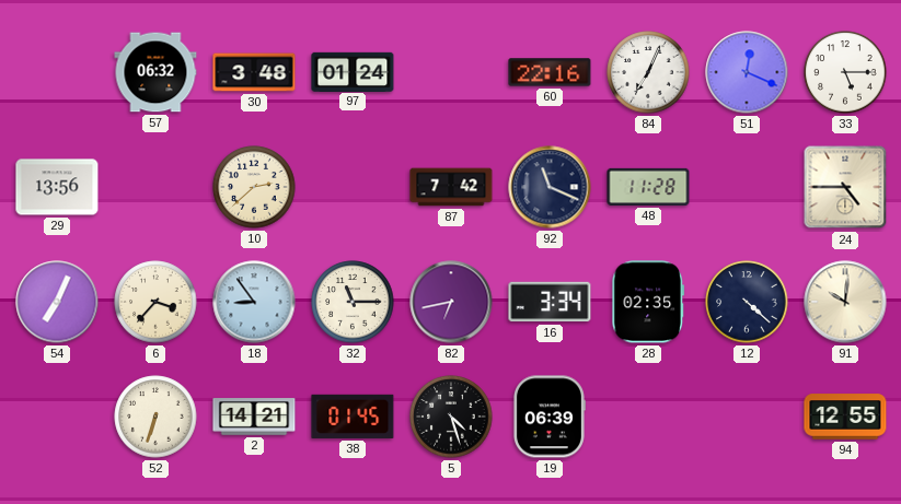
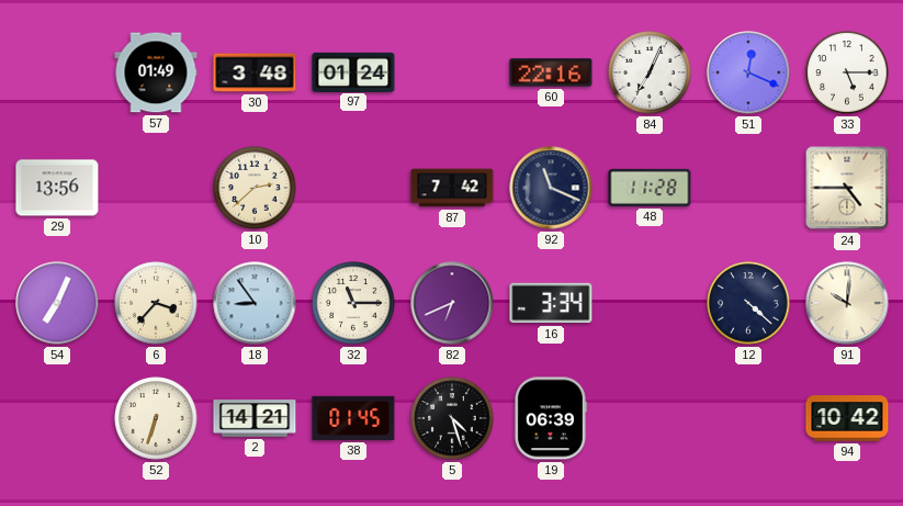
57: 06:32 -> 01:49
82: 6:43 -> 6:41
28: 02:35 -> none
94: 12:55 -> 10:42
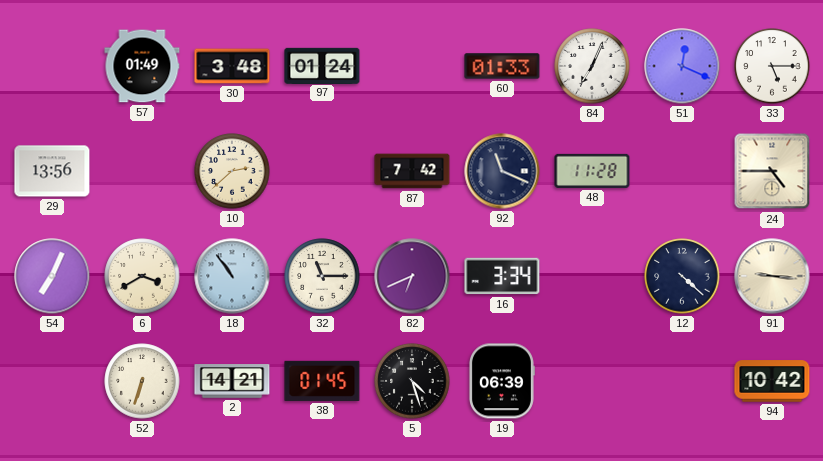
60: 22:16 -> 01:33
6: 3:37 -> 3:40
18: 8:54 -> 10:54
91: 10:01 -> 9:16
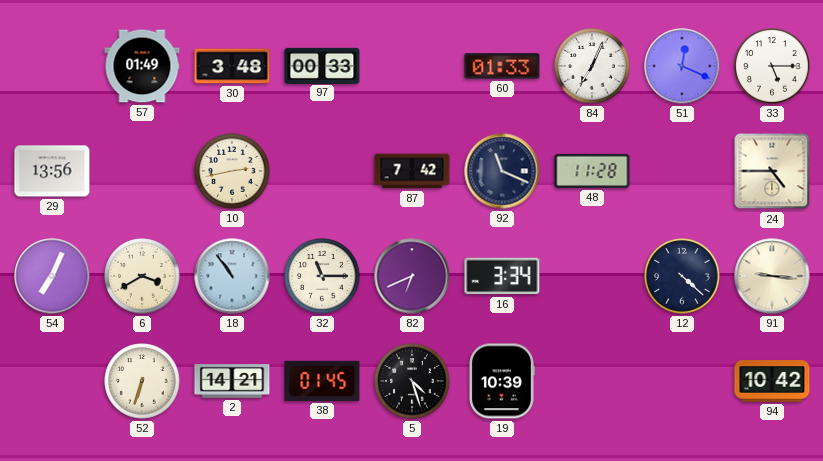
97: 01:24 -> 00:33
10: 2:38 -> 2:43
19: 06:39 -> 10:39
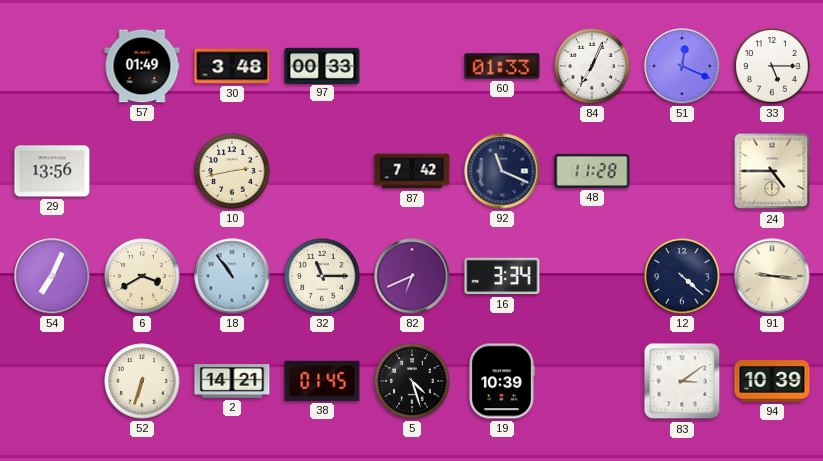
83: none -> 3:09
94: 10:42 -> 10:39
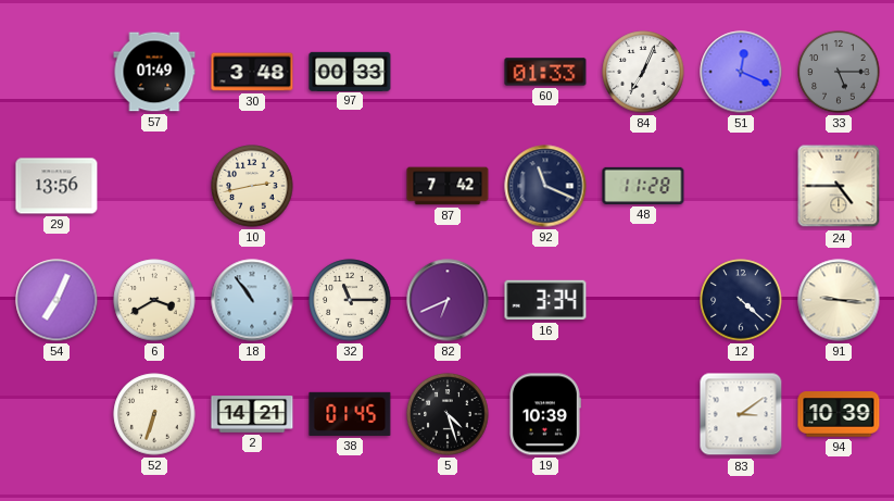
33 dial: white -> grey
